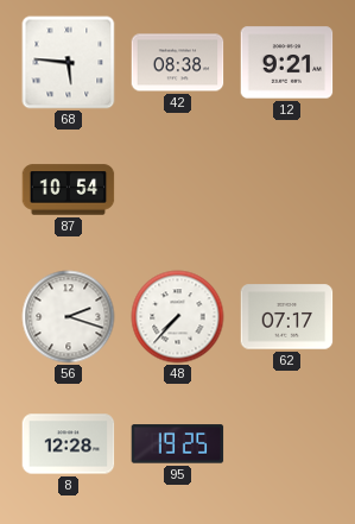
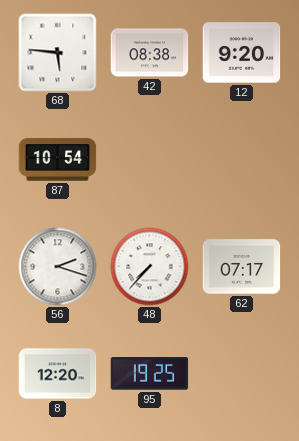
12: 9:21 -> 9:20
8: 12:28 -> 12:20
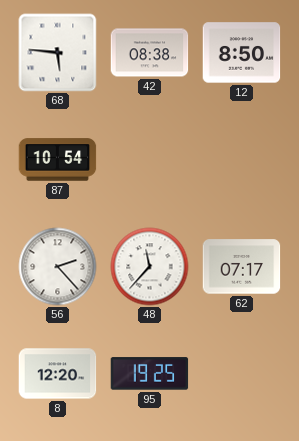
12: 9:20 -> 8:50
56: 2:18 -> 2:23
48: 7:37 -> 11:37
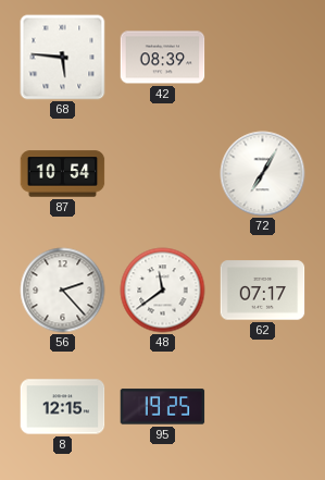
42: 08:38 -> 08:39
12: 8:50 -> none
72: none -> 7:05
48: 11:37 -> 11:39
8: 12:20 -> 12:15
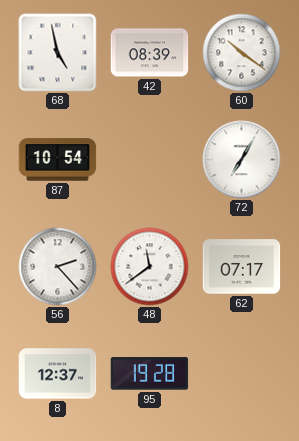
68: 5:46 -> 4:58
60: none -> 10:21
8: 12:15 -> 12:37
95: 19:25 -> 19:28
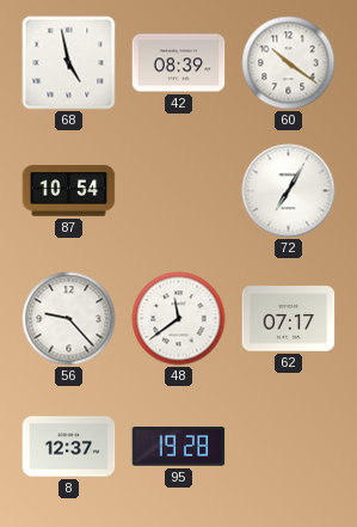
56: 2:23 -> 9:23
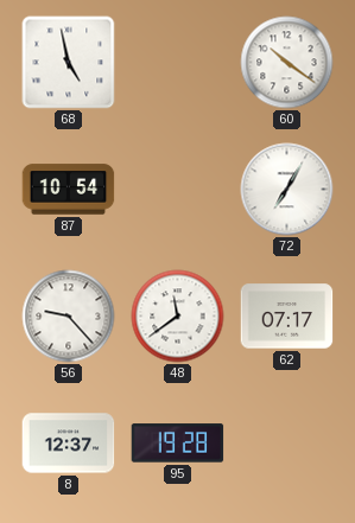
42: 08:39 -> none
